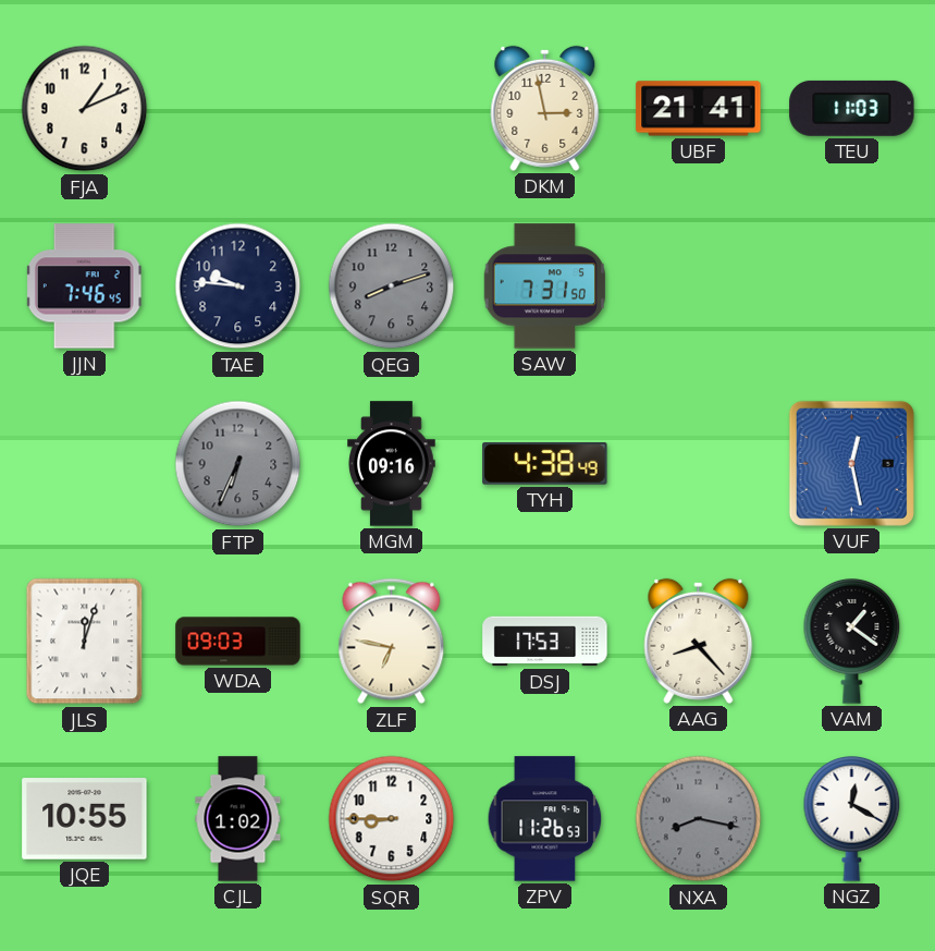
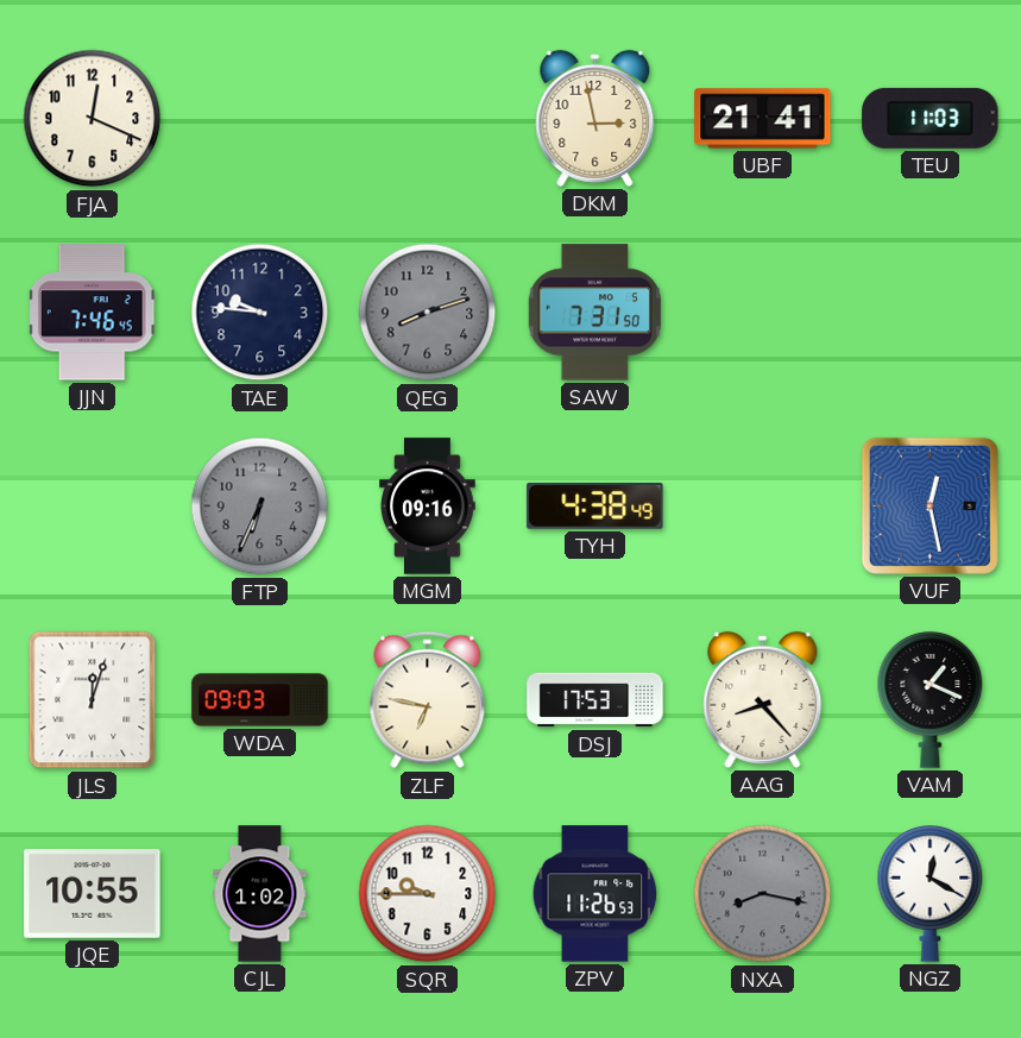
FJA: 1:11 -> 12:19
VAM: 1:21 -> 1:19
SQR: 8:45 -> 9:45
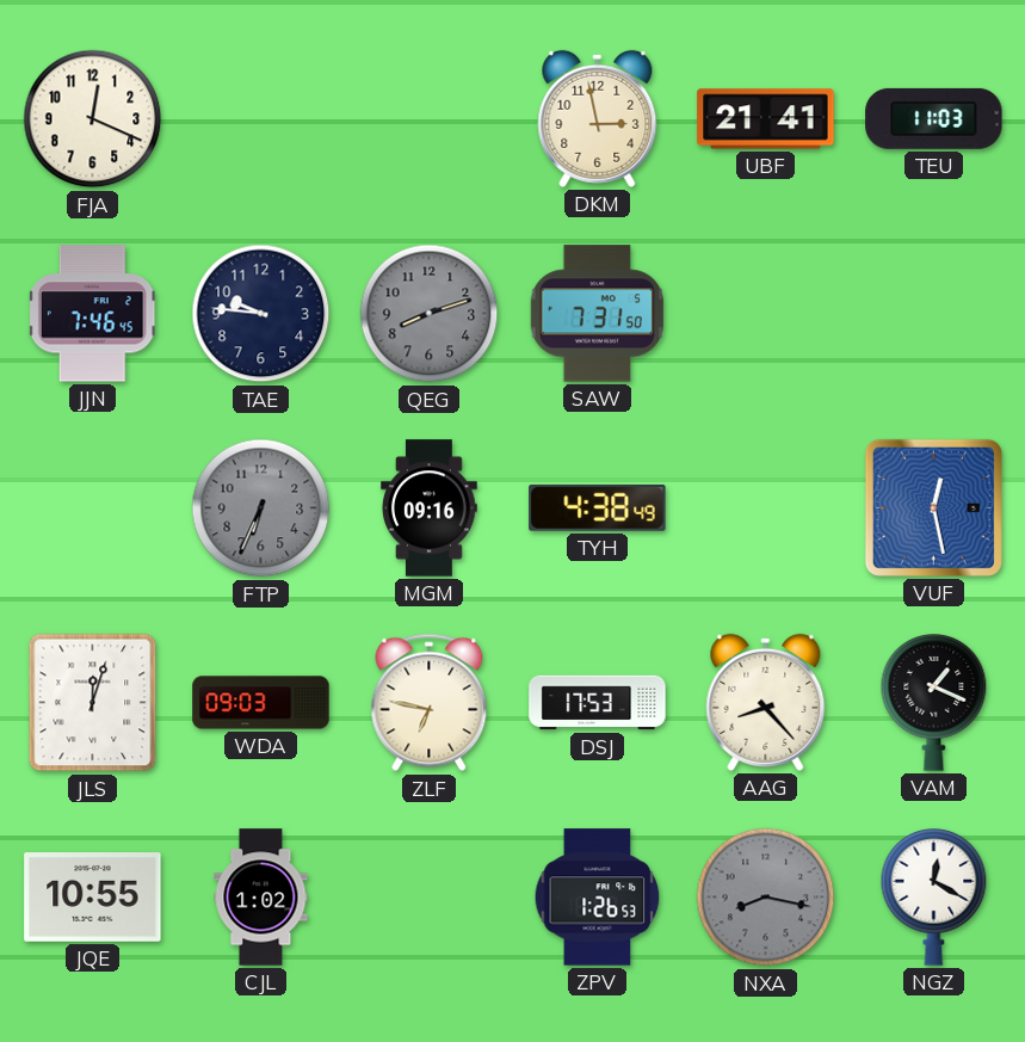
SQR: 9:45 -> none
ZPV: 11:26 -> 1:26
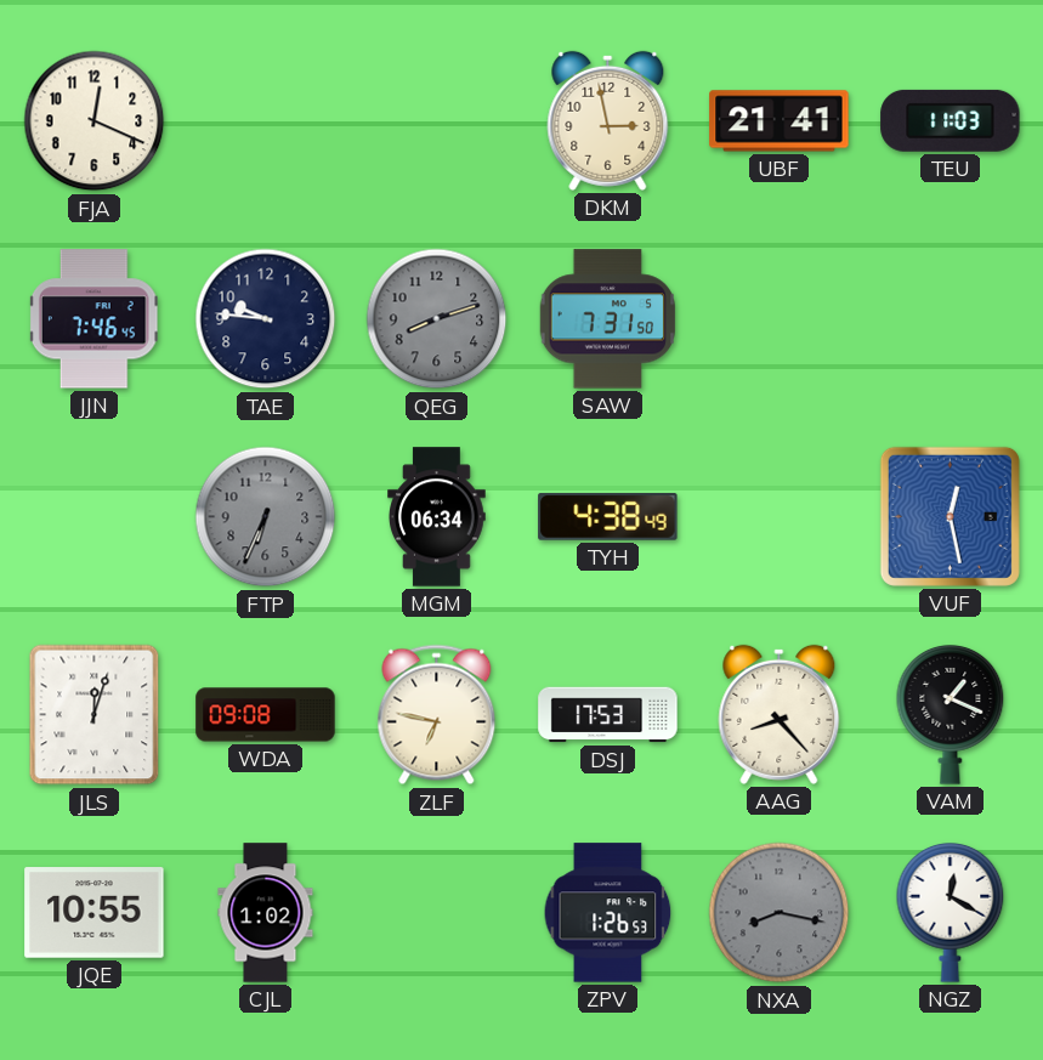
MGM: 09:16 -> 06:34
WDA: 09:03 -> 09:08
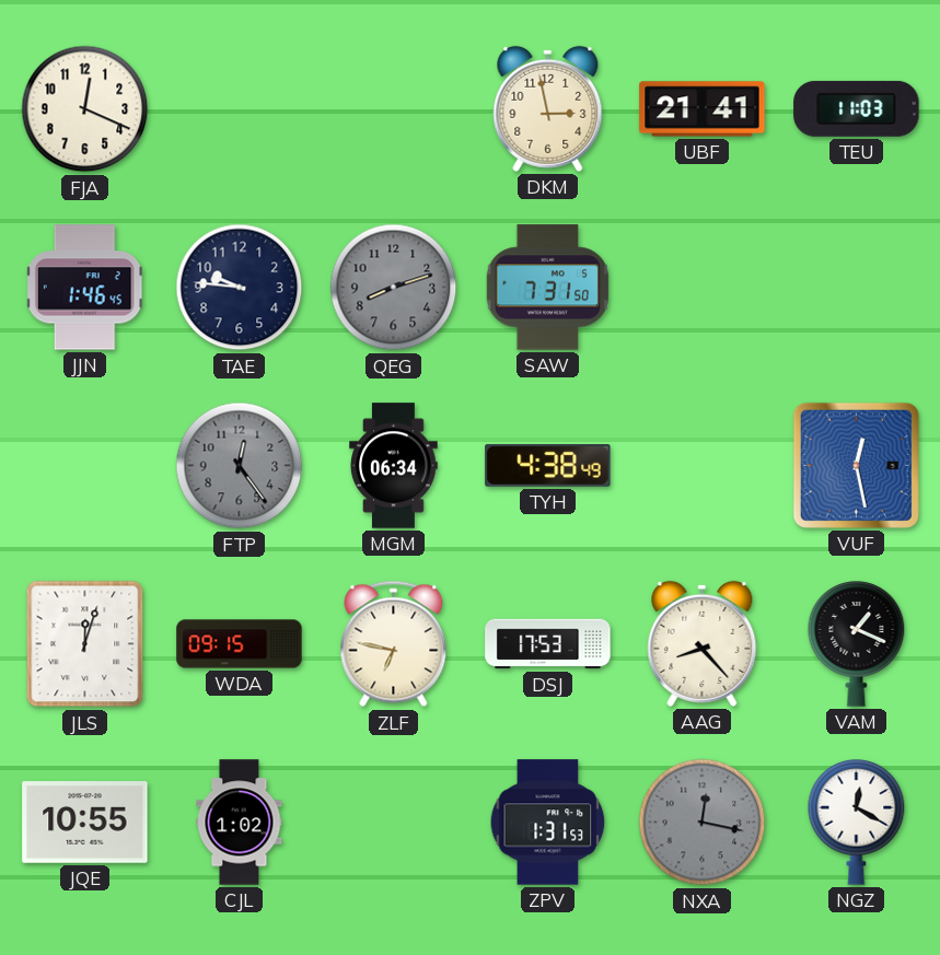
JJN: 7:46 -> 1:46
FTP: 6:34 -> 12:24
WDA: 09:08 -> 09:15
ZPV: 1:26 -> 1:31
NXA: 8:17 -> 12:17
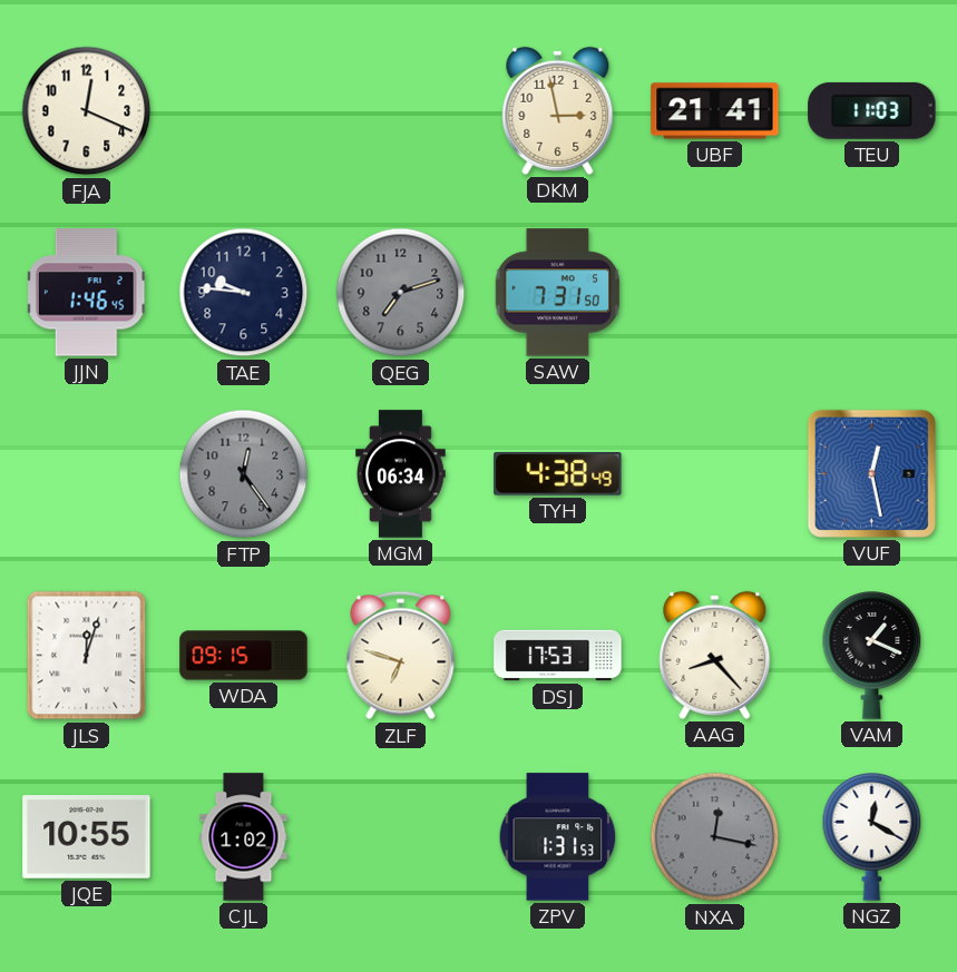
QEG: 8:12 -> 7:12
ZLF: 6:47 -> 6:48
